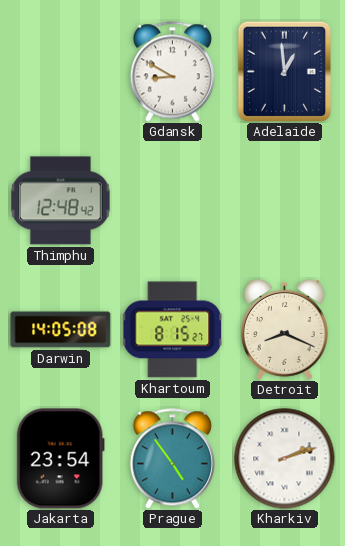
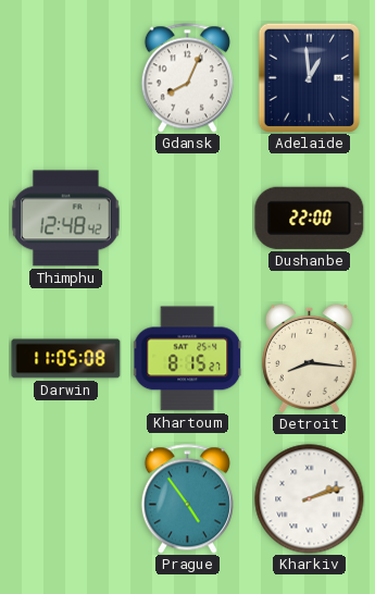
Gdansk: 8:50 -> 8:04
Dushanbe: none -> 22:00
Darwin: 14:05 -> 11:05
Detroit: 8:19 -> 8:16
Jakarta: 23:54 -> none
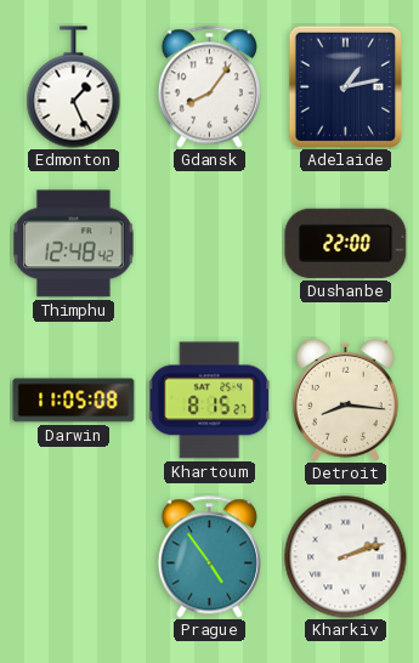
Edmonton: none -> 1:26
Gdansk: 8:04 -> 8:06
Adelaide: 12:59 -> 1:13
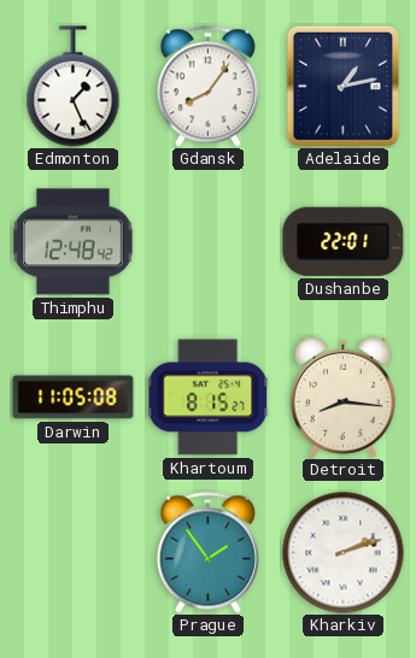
Dushanbe: 22:00 -> 22:01
Prague: 4:54 -> 1:54
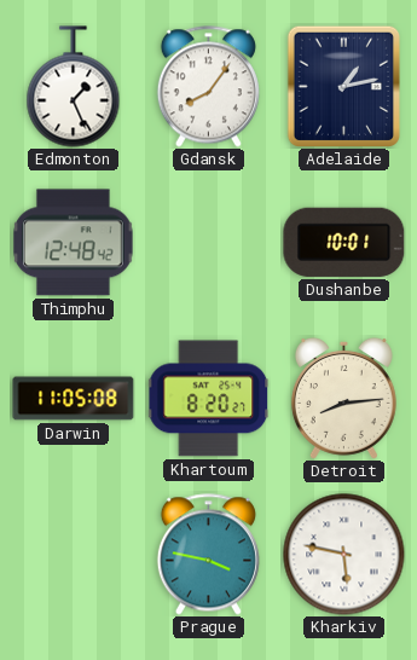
Dushanbe: 22:01 -> 10:01
Khartoum: 8:15 -> 8:20
Detroit: 8:16 -> 8:14
Prague: 1:54 -> 3:47
Kharkiv: 2:12 -> 5:47
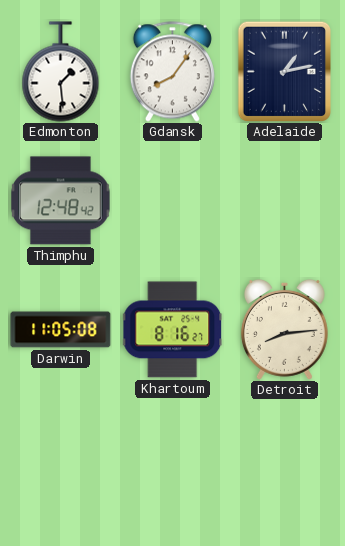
Edmonton: 1:26 -> 1:29
Dushanbe: 10:01 -> none
Khartoum: 8:20 -> 8:16
Prague: 3:47 -> none
Kharkiv: 5:47 -> none
